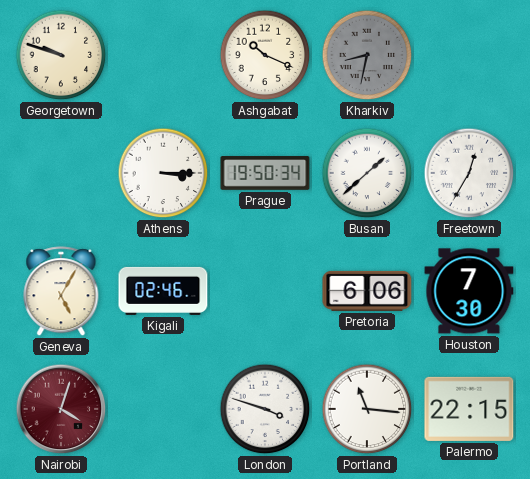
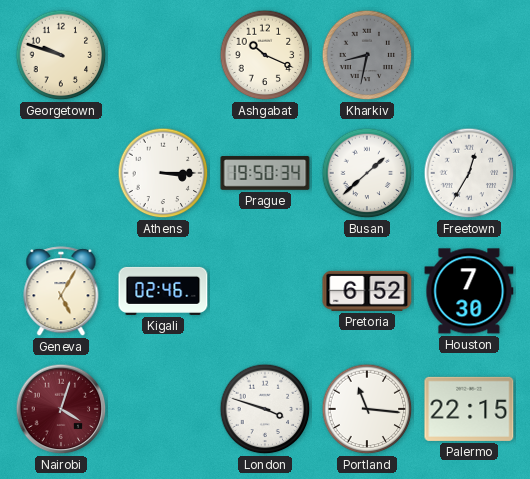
Pretoria: 6:06 -> 6:52
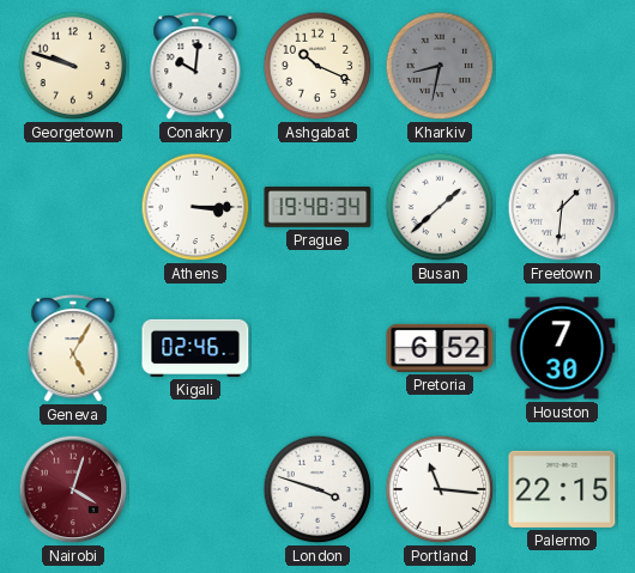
Conakry: none -> 10:01
Prague: 19:50 -> 19:48
Freetown: 12:35 -> 1:31
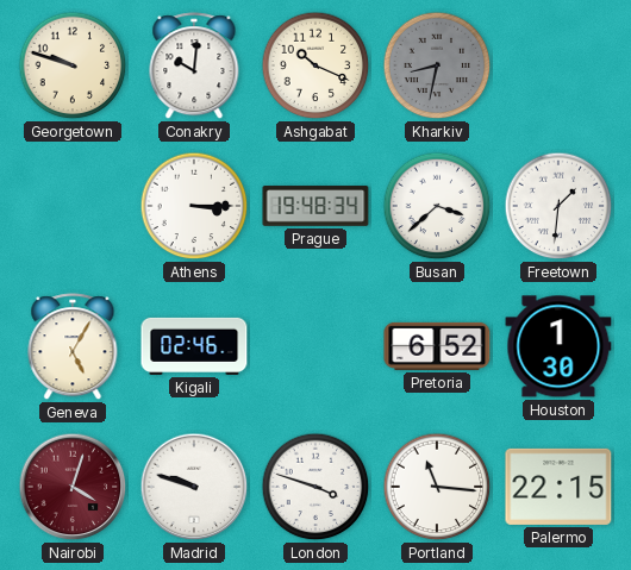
Busan: 1:38 -> 3:38
Houston: 7:30 -> 1:30
Madrid: none -> 9:48
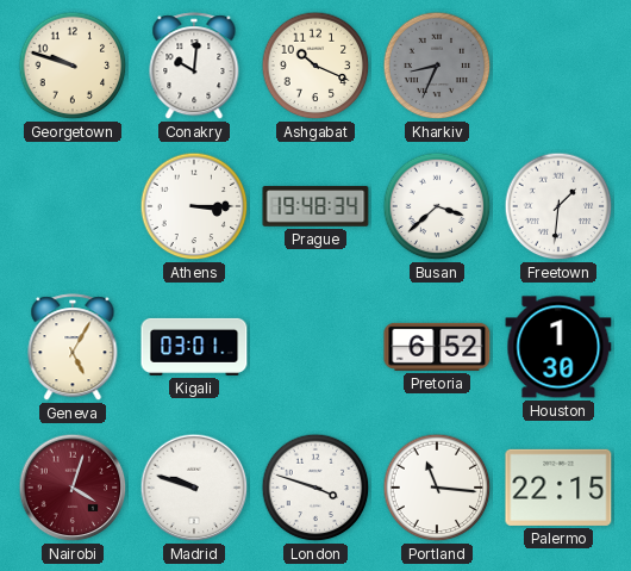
Kharkiv: 8:32 -> 8:34
Kigali: 02:46 -> 03:01
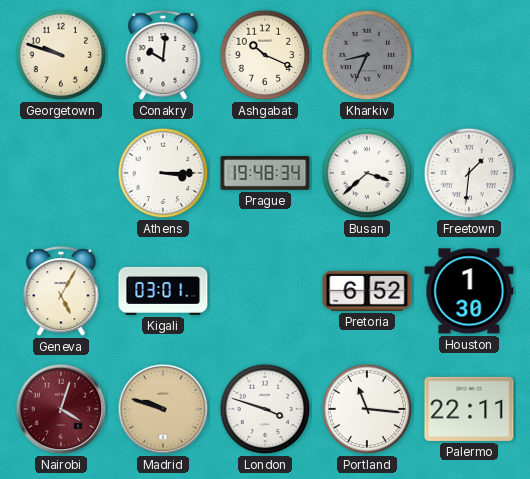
Madrid dial: white -> champagne
Palermo: 22:15 -> 22:11
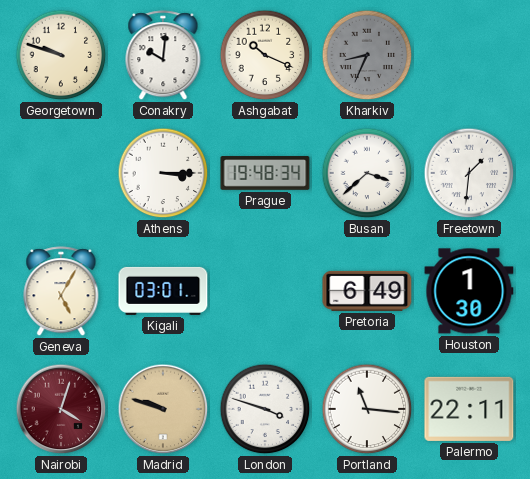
Pretoria: 6:52 -> 6:49
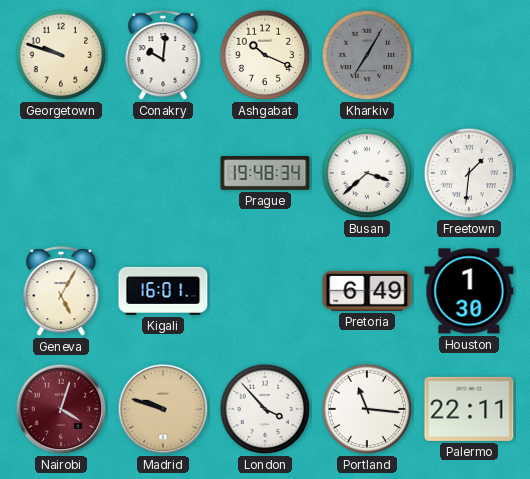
Kharkiv: 8:34 -> 7:05
Athens: 3:15 -> none
Kigali: 03:01 -> 16:01
London: 3:48 -> 3:53
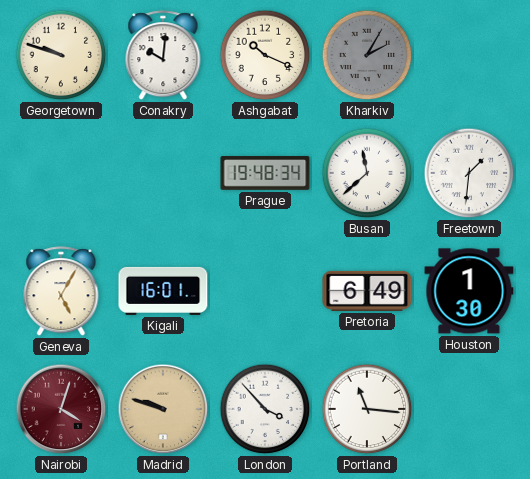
Kharkiv: 7:05 -> 2:05
Busan: 3:38 -> 11:38
Palermo: 22:11 -> none
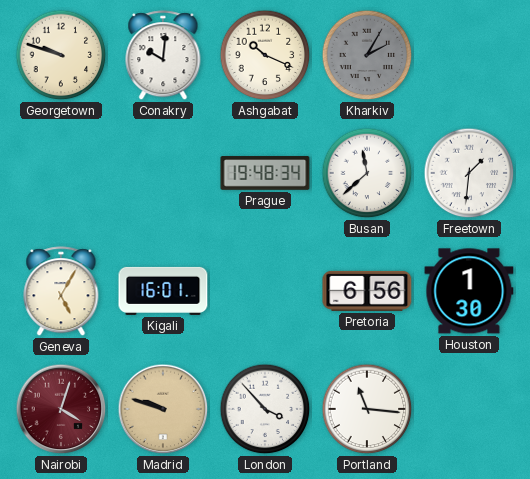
Pretoria: 6:49 -> 6:56
